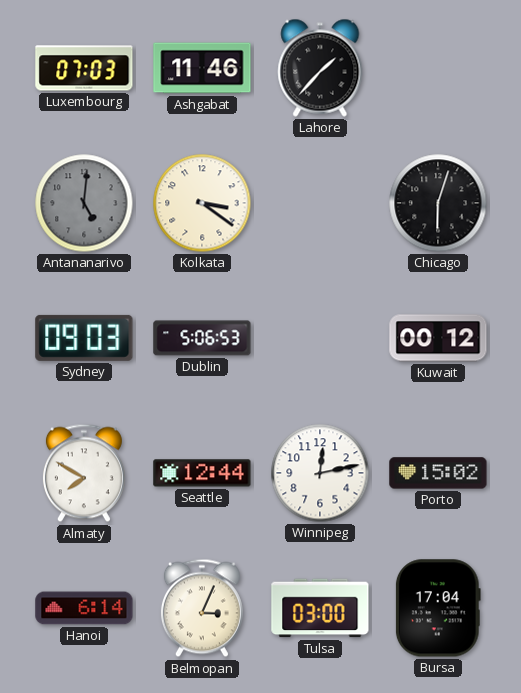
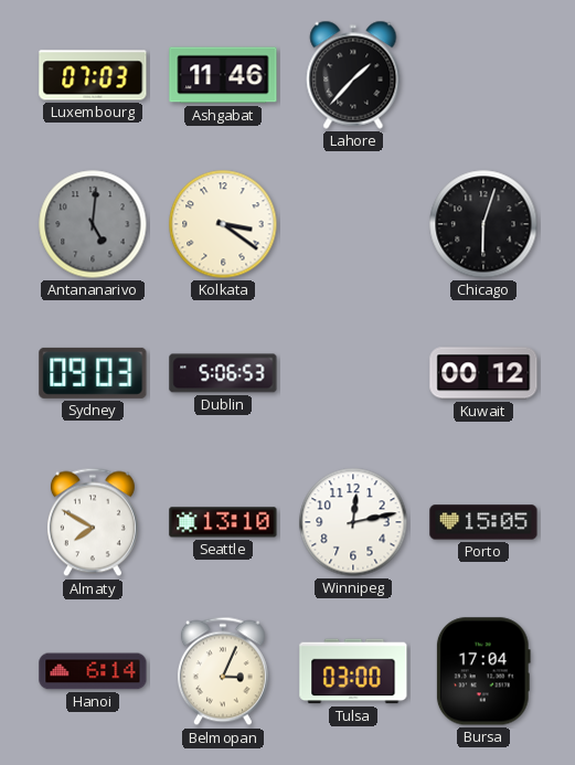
Seattle: 12:44 -> 13:10
Porto: 15:02 -> 15:05
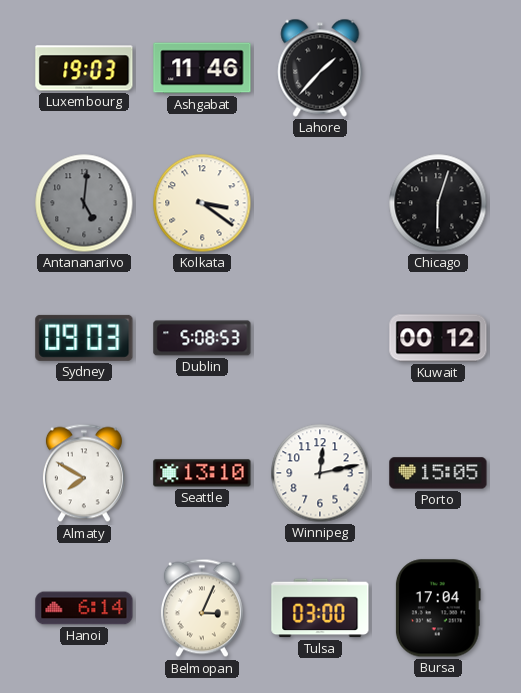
Luxembourg: 07:03 -> 19:03
Dublin: 5:06 -> 5:08
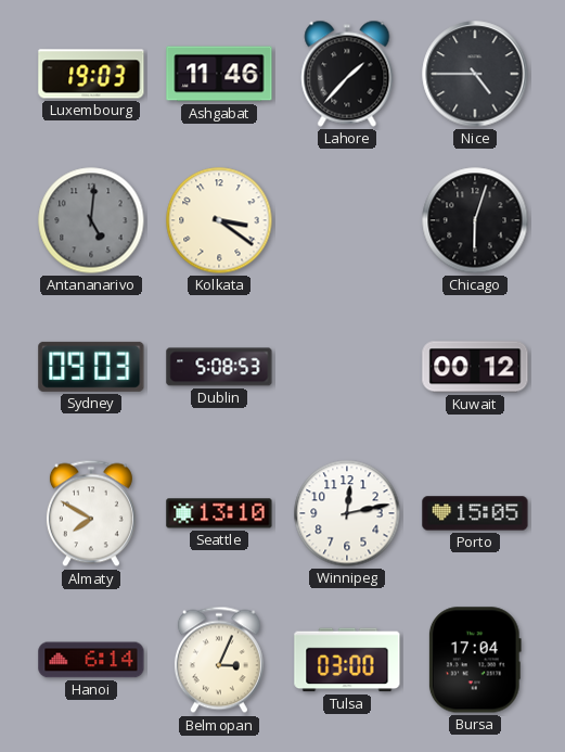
Nice: none -> 4:45
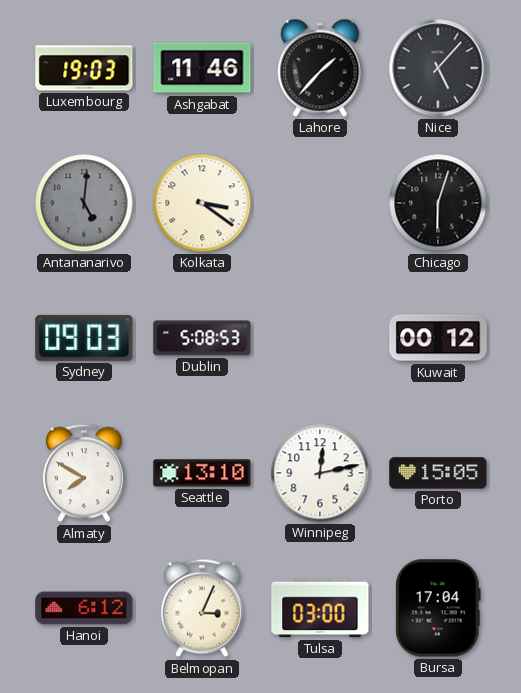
Nice: 4:45 -> 5:07
Hanoi: 6:14 -> 6:12
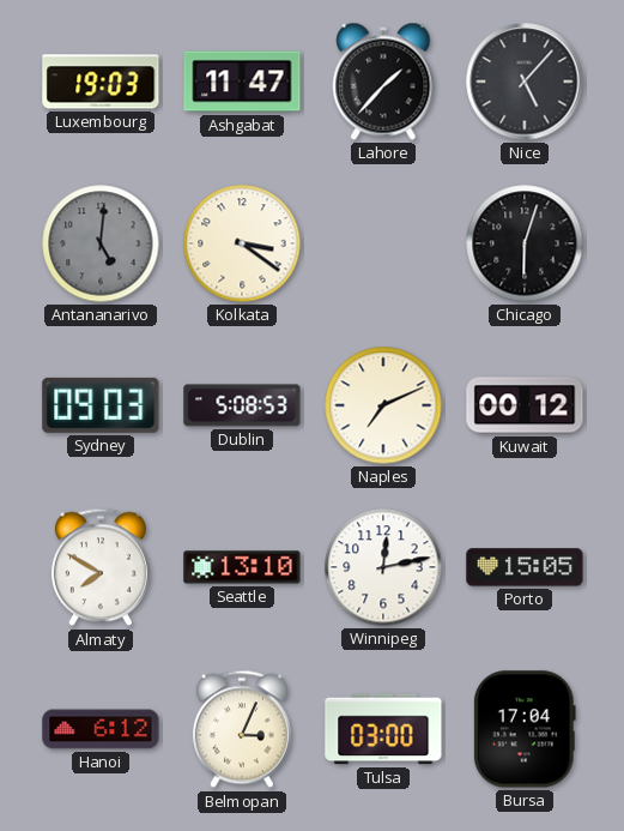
Ashgabat: 11:46 -> 11:47
Naples: none -> 7:11
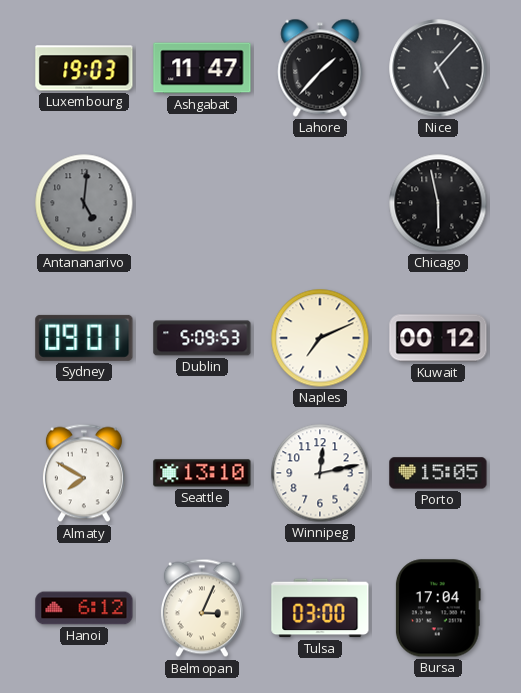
Kolkata: 3:21 -> none
Chicago: 6:03 -> 5:58
Sydney: 09:03 -> 09:01
Dublin: 5:08 -> 5:09
